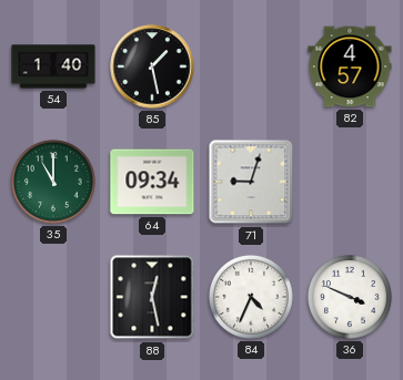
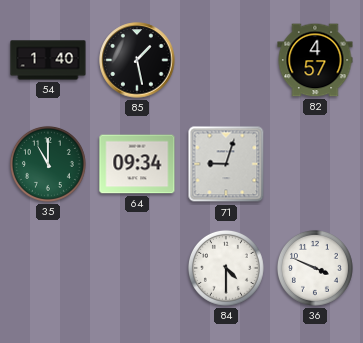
88: 12:28 -> none
84: 4:34 -> 4:30
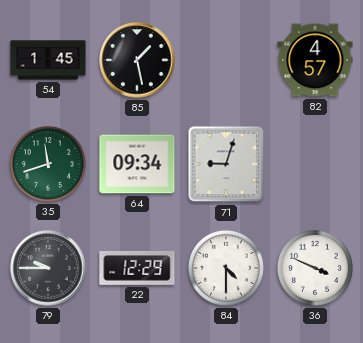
54: 1:40 -> 1:45
35: 11:00 -> 11:42
79: none -> 9:45
22: none -> 12:29
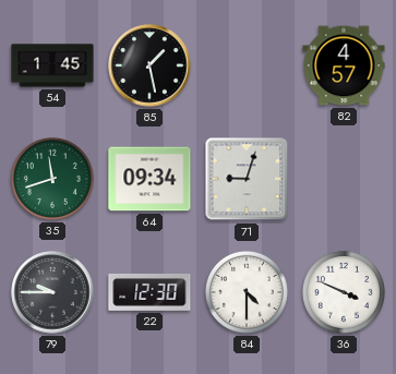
22: 12:29 -> 12:30
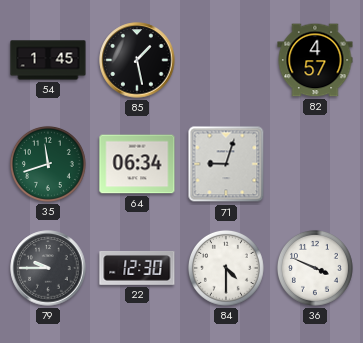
64: 09:34 -> 06:34
